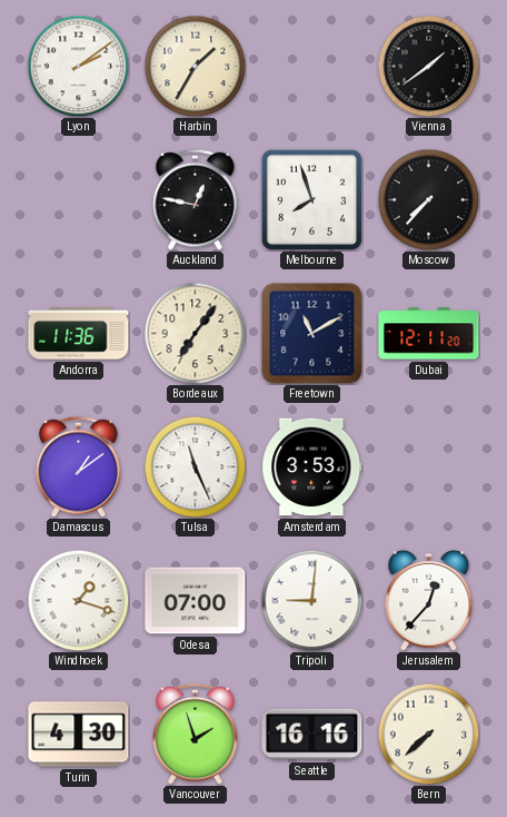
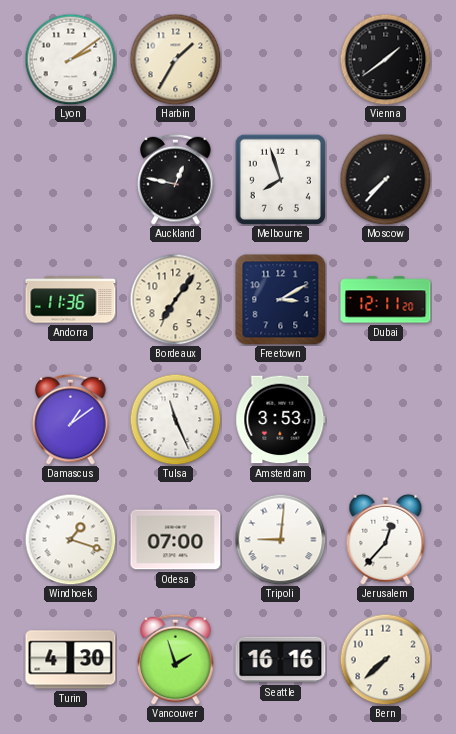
Freetown: 11:10 -> 3:10
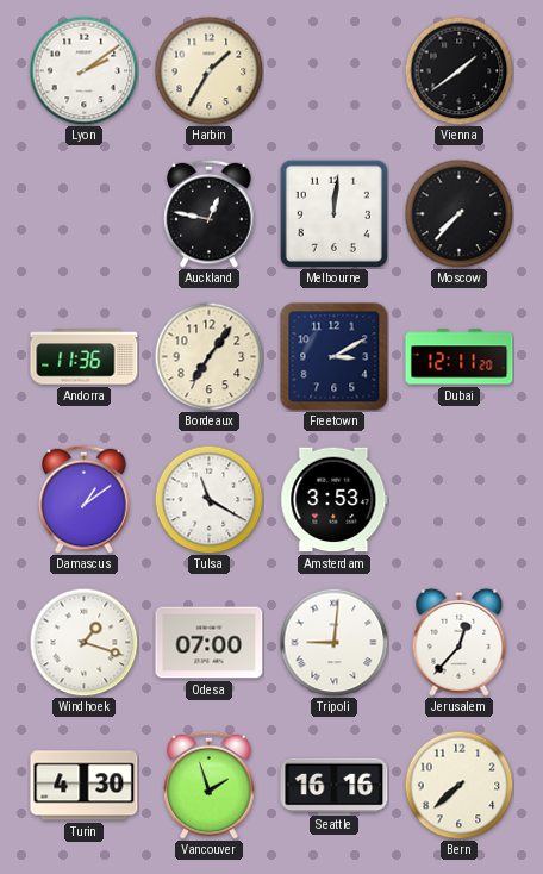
Melbourne: 7:57 -> 12:01
Tulsa: 11:26 -> 11:20
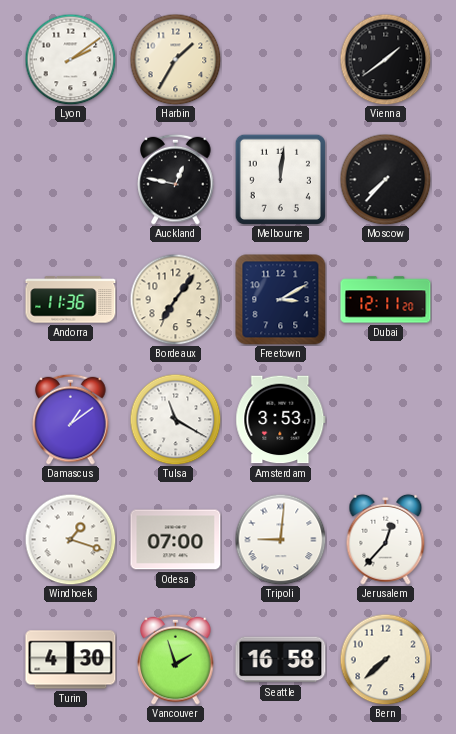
Seattle: 16:16 -> 16:58
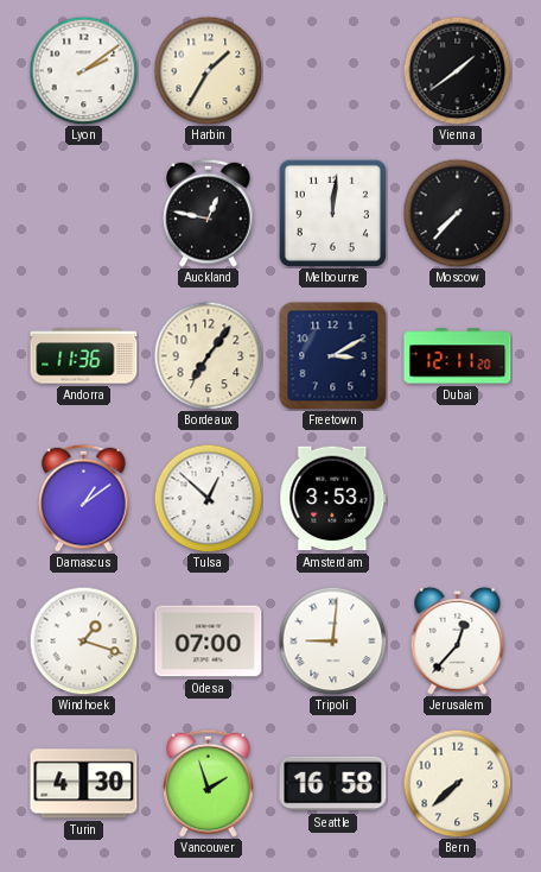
Tulsa: 11:20 -> 12:52
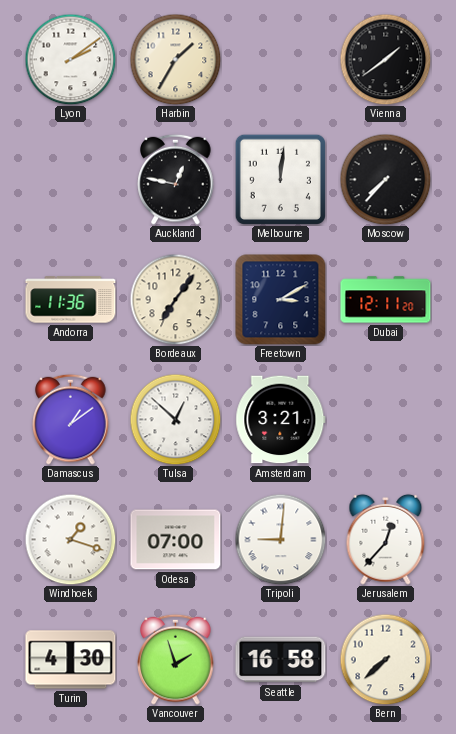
Amsterdam: 3:53 -> 3:21
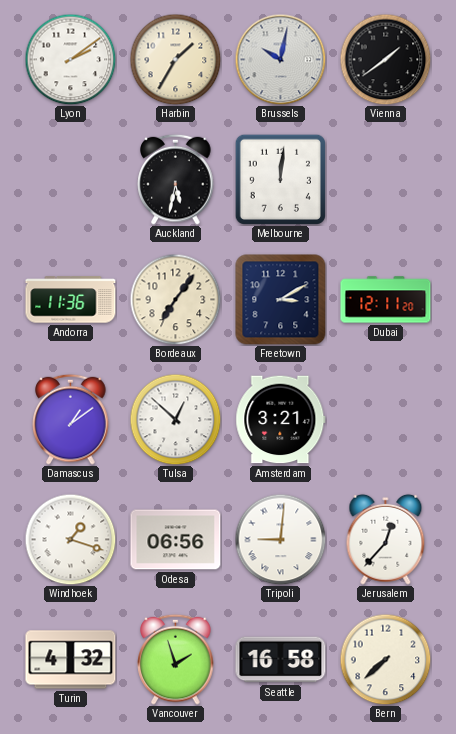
Brussels: none -> 10:02
Auckland: 12:47 -> 5:32
Moscow: 7:37 -> none
Odesa: 07:00 -> 06:56
Turin: 4:30 -> 4:32
